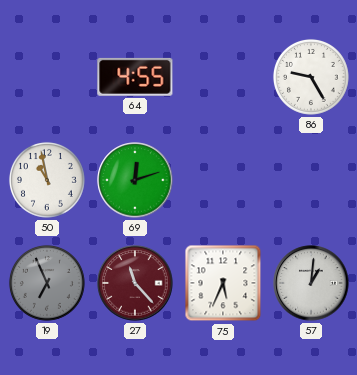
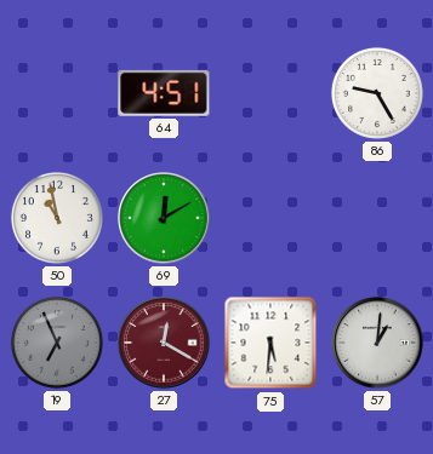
64: 4:55 -> 4:51
69: 12:12 -> 12:10
27: 11:23 -> 12:20
75: 5:34 -> 5:31
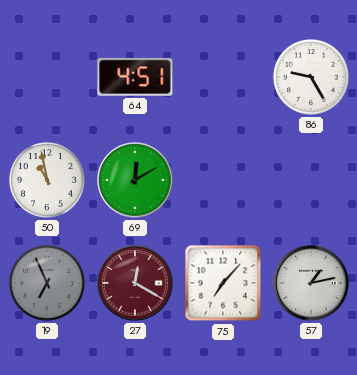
75: 5:31 -> 7:07
57: 1:01 -> 1:13
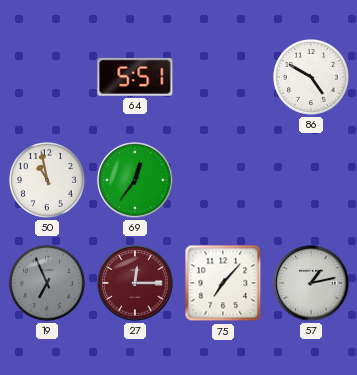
64: 4:51 -> 5:51
86: 9:25 -> 4:50
69: 12:10 -> 12:36
27: 12:20 -> 12:15
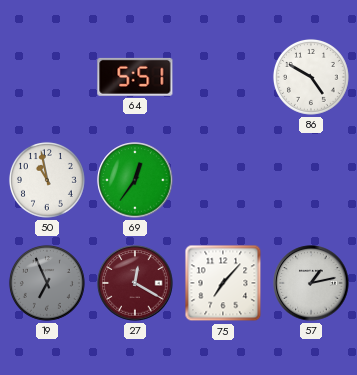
27: 12:15 -> 12:20
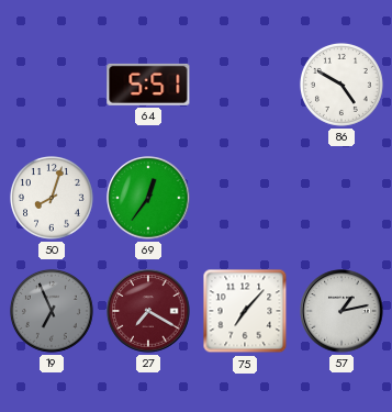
50: 10:58 -> 8:03
27: 12:20 -> 7:20
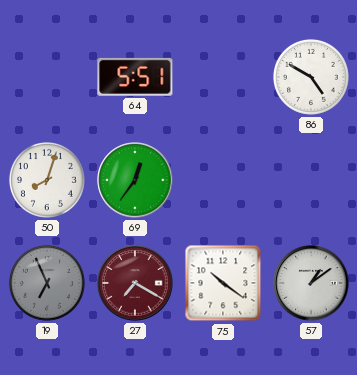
75: 7:07 -> 10:21
57: 1:13 -> 1:09
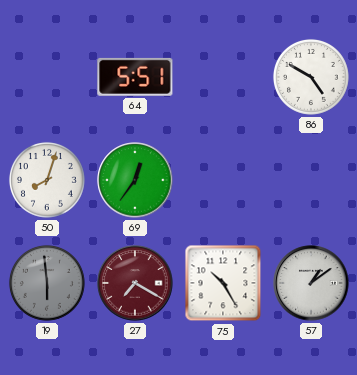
19: 6:56 -> 5:59
75: 10:21 -> 10:25
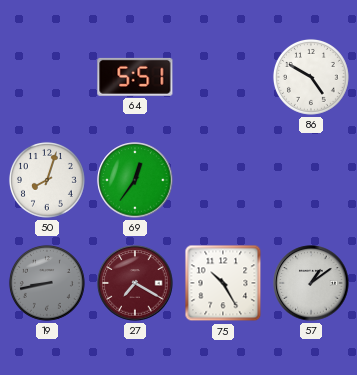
19: 5:59 -> 8:43
